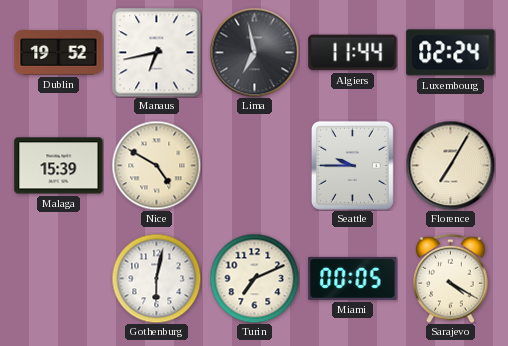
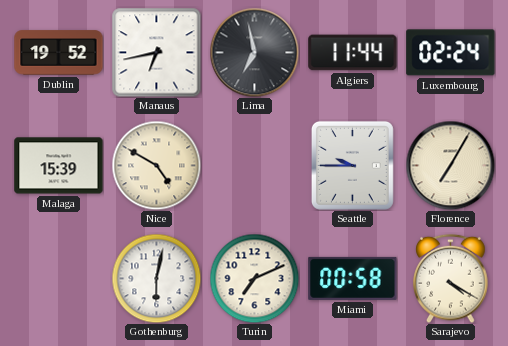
Miami: 00:05 -> 00:58
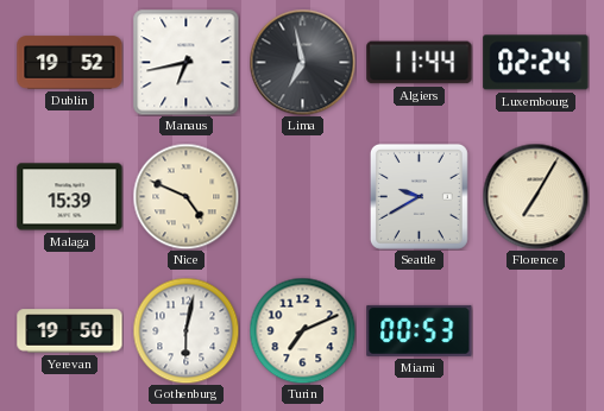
Nice: 4:50 -> 4:49
Seattle: 9:45 -> 9:40
Yerevan: none -> 19:50
Miami: 00:58 -> 00:53
Sarajevo: 4:20 -> none
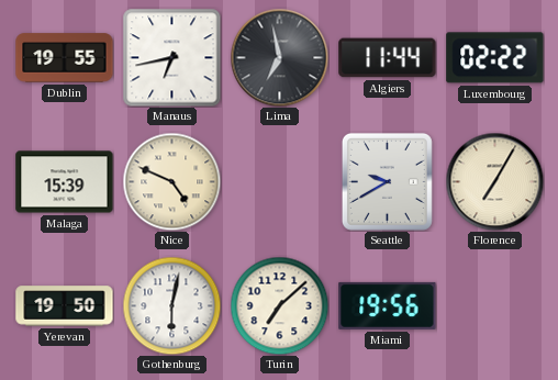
Dublin: 19:52 -> 19:55
Luxembourg: 02:24 -> 02:22
Turin: 7:11 -> 7:08
Miami: 00:53 -> 19:56
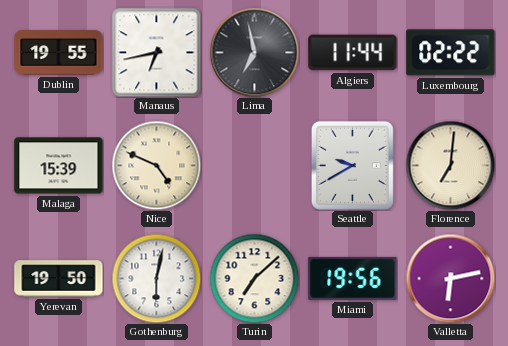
Florence: 7:05 -> 7:01
Valletta: none -> 6:13
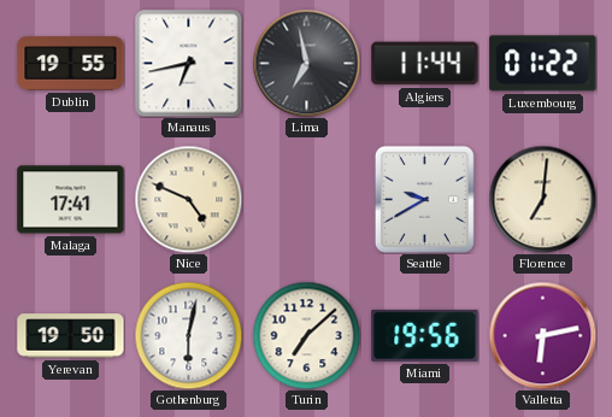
Luxembourg: 02:22 -> 01:22
Malaga: 15:39 -> 17:41
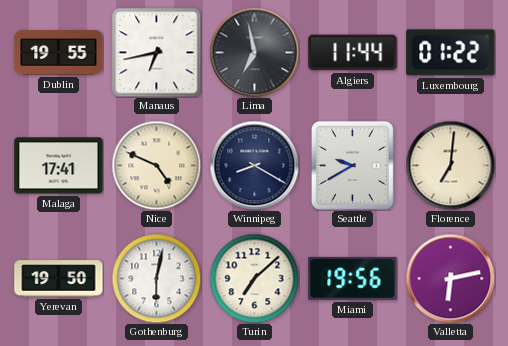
Winnipeg: none -> 8:20
